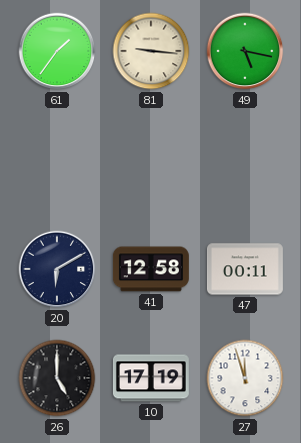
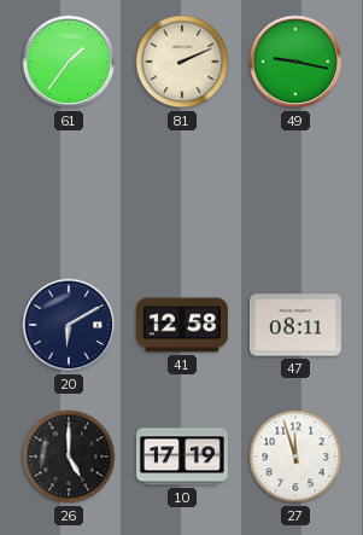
81: 9:16 -> 2:11
49: 5:17 -> 9:17
47: 00:11 -> 08:11
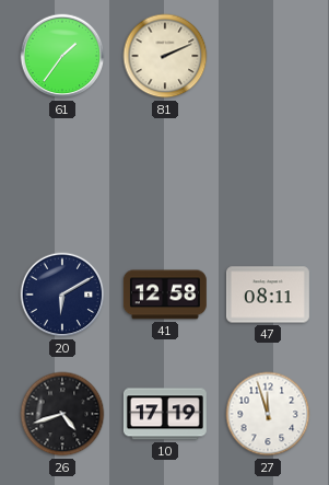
49: 9:17 -> none
26: 5:00 -> 4:42
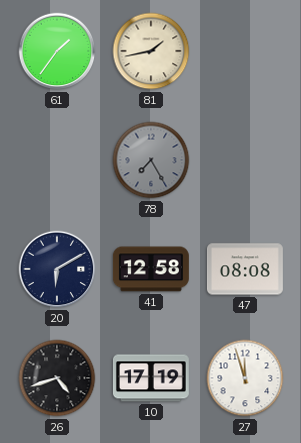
81: 2:11 -> 1:43
78: none -> 7:25
47: 08:11 -> 08:08
